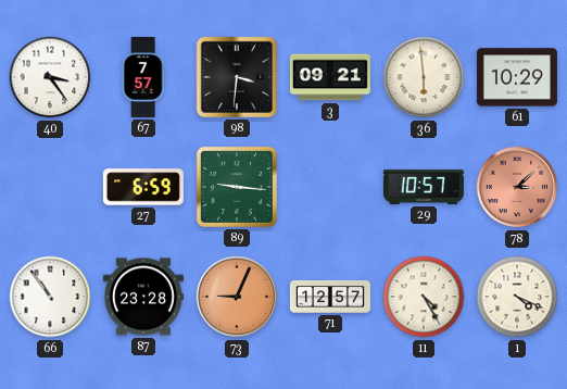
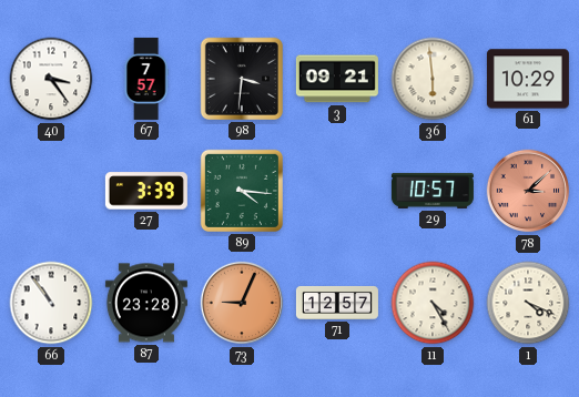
27: 6:59 -> 3:39
89: 9:16 -> 4:16
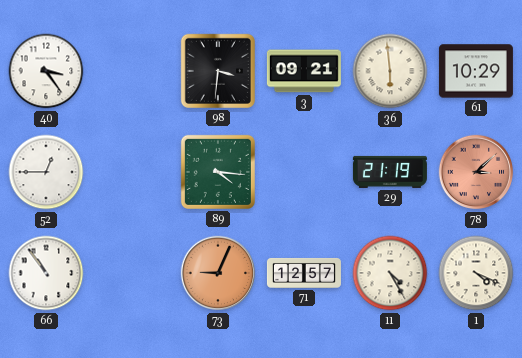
67: 7:57 -> none
52: none -> 12:45
27: 3:39 -> none
29: 10:57 -> 21:19
87: 23:28 -> none
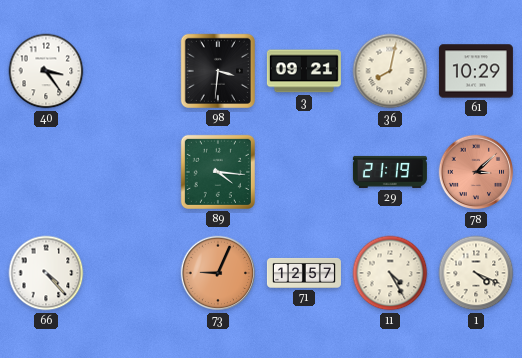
36: 5:59 -> 8:02
52: 12:45 -> none
66: 10:54 -> 4:23
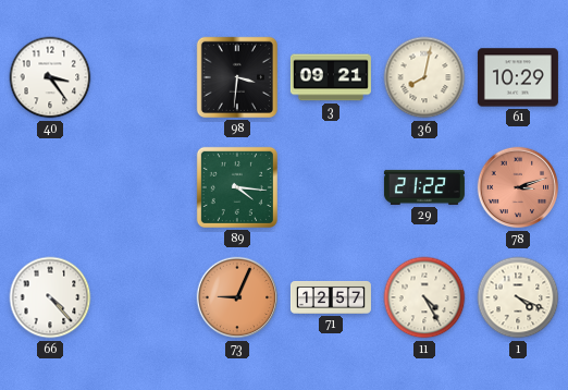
29: 21:19 -> 21:22
78: 3:08 -> 3:12
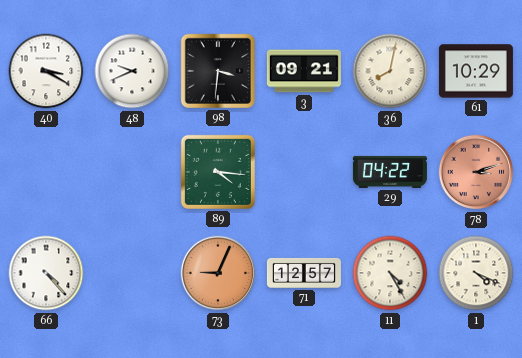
40: 3:24 -> 3:20
48: none -> 9:41
29: 21:22 -> 04:22
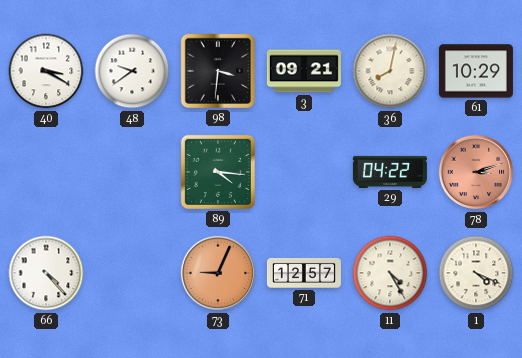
48: 9:41 -> 9:39
